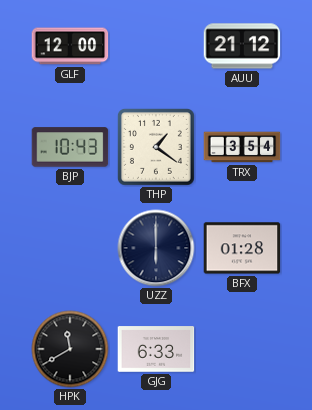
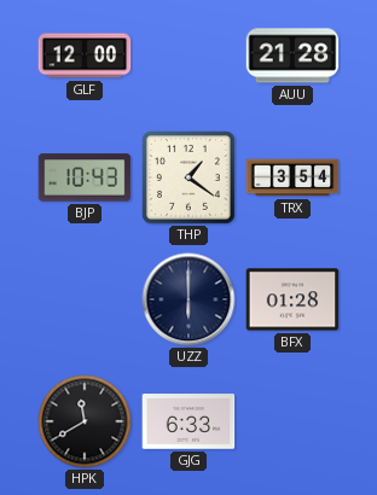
AUU: 21:12 -> 21:28
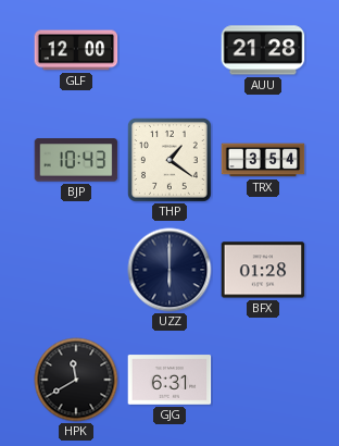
GJG: 6:33 -> 6:31
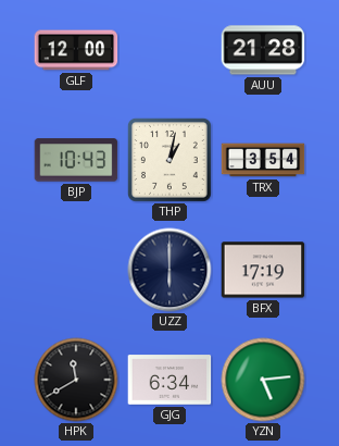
THP: 1:21 -> 1:02
BFX: 01:28 -> 17:19
GJG: 6:31 -> 6:34
YZN: none -> 5:14
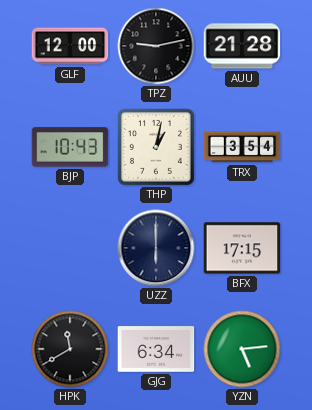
TPZ: none -> 9:13
BFX: 17:19 -> 17:15
